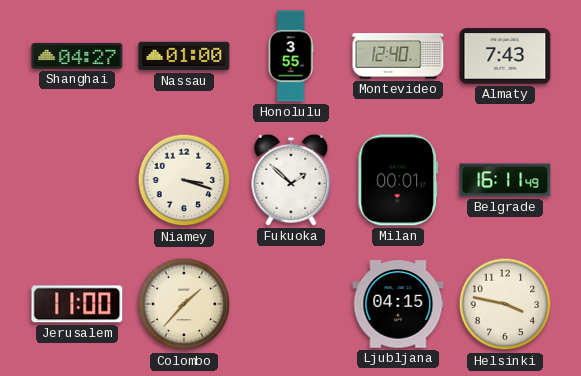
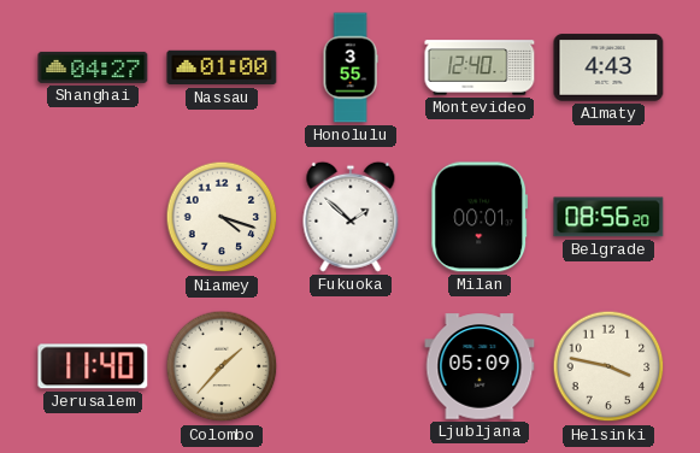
Almaty: 7:43 -> 4:43
Niamey: 3:18 -> 4:18
Belgrade: 16:11 -> 08:56
Jerusalem: 11:00 -> 11:40
Ljubljana: 04:15 -> 05:09
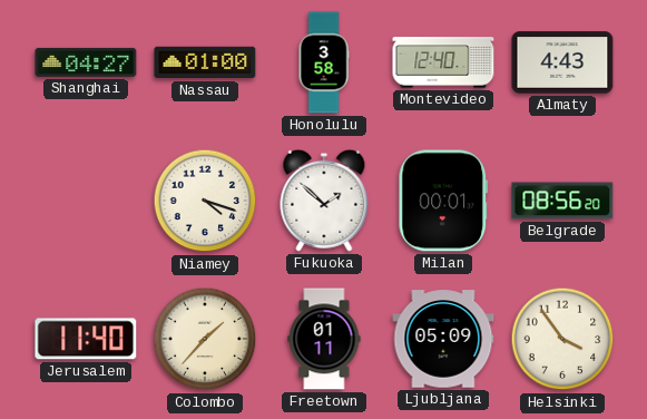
Honolulu: 3:55 -> 3:58
Freetown: none -> 01:11
Helsinki: 3:47 -> 3:54
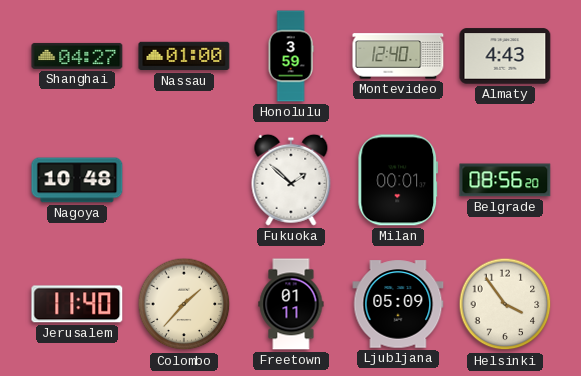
Honolulu: 3:58 -> 3:59
Nagoya: none -> 10:48
Niamey: 4:18 -> none
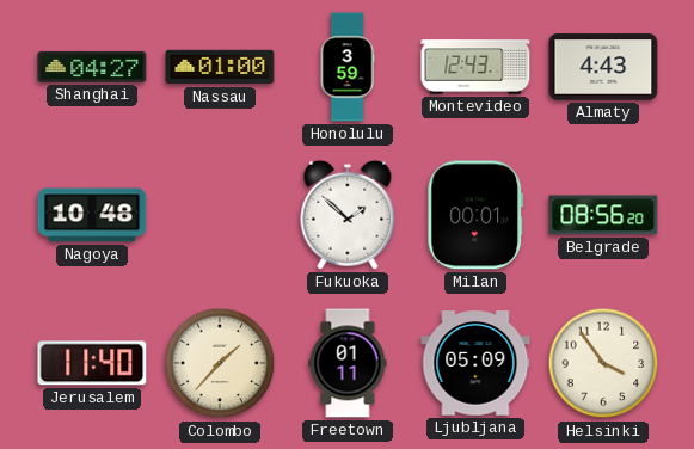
Montevideo: 12:40 -> 12:43
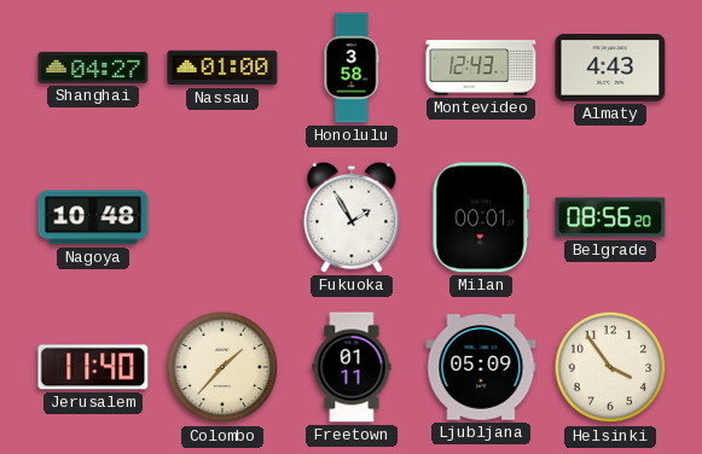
Honolulu: 3:59 -> 3:58
Fukuoka: 1:52 -> 1:55
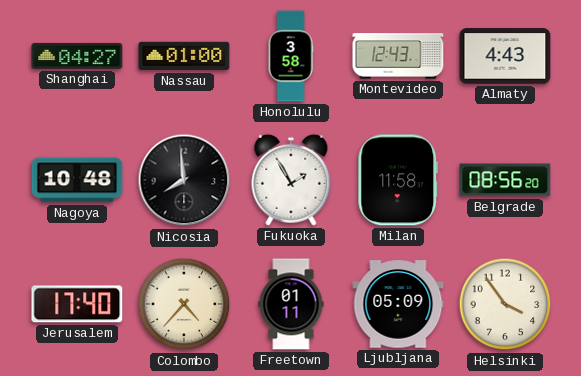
Nicosia: none -> 7:59
Milan: 00:01 -> 11:58
Jerusalem: 11:40 -> 17:40
Colombo: 1:37 -> 4:37
